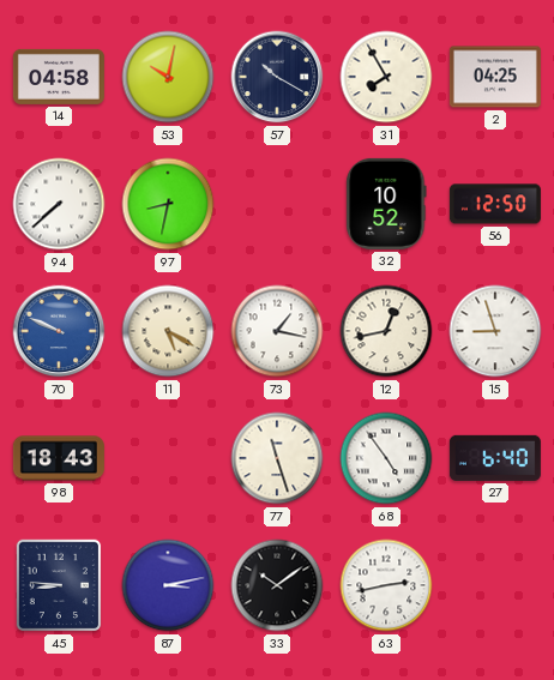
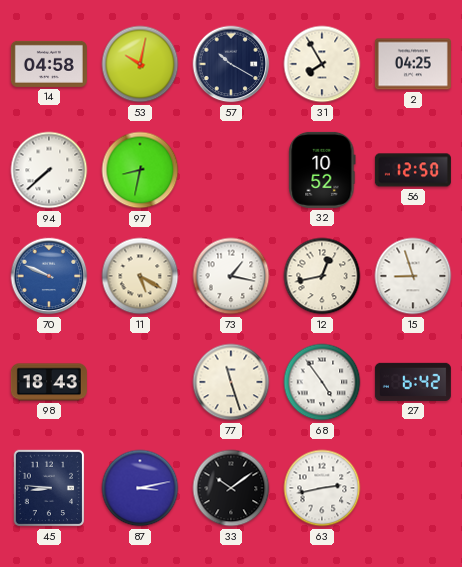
27: 6:40 -> 6:42
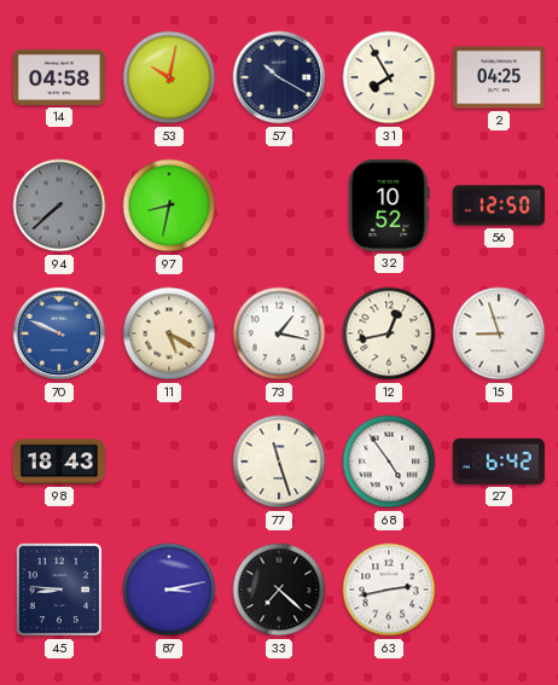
94 dial: white -> grey
33: 10:09 -> 7:22
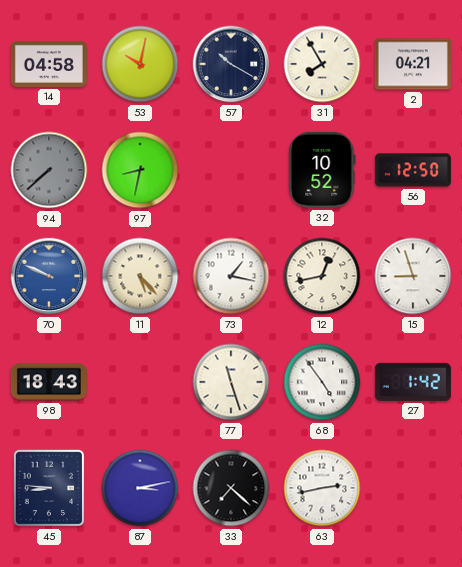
2: 04:25 -> 04:21
11: 5:20 -> 5:23
27: 6:42 -> 1:42
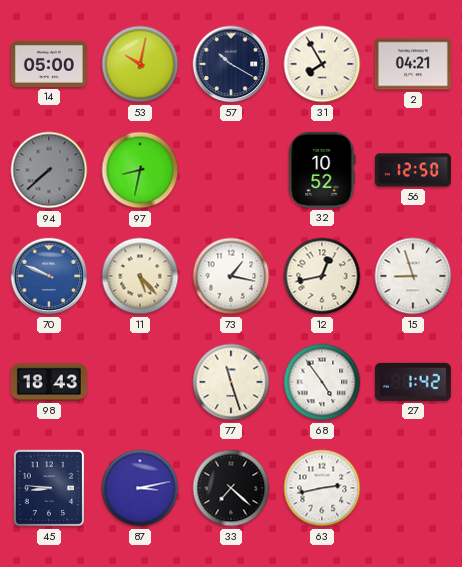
14: 04:58 -> 05:00
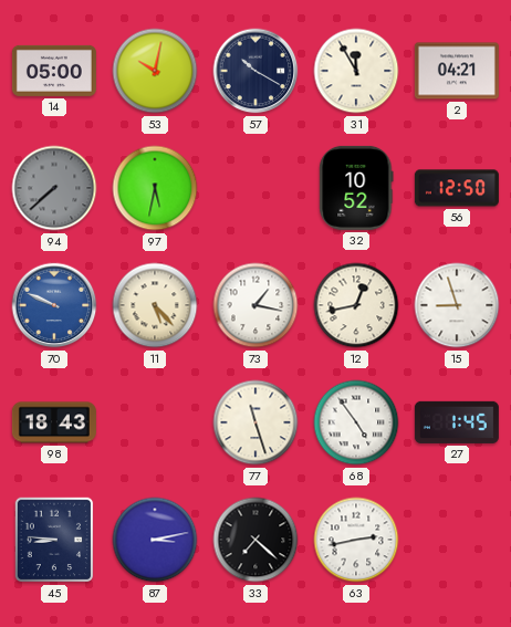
31: 7:55 -> 11:55
97: 8:32 -> 5:32
27: 1:42 -> 1:45
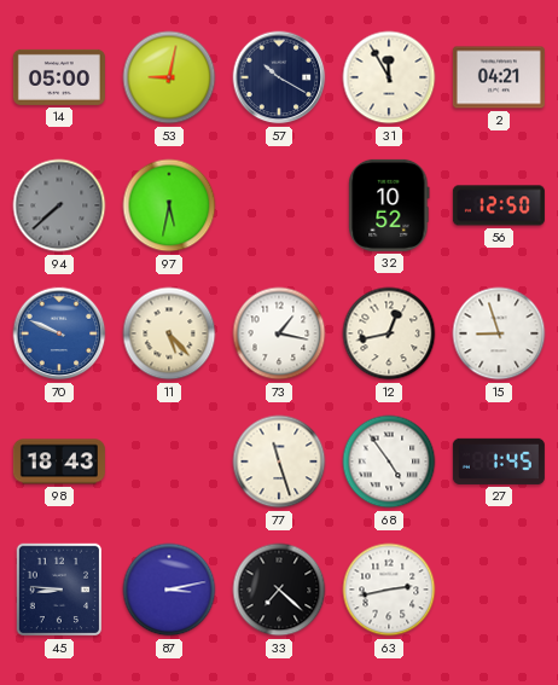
53: 10:02 -> 9:02
